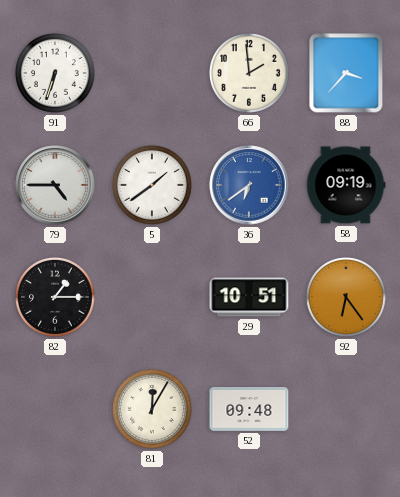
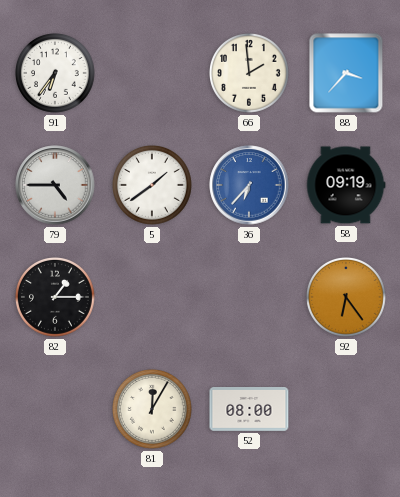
91: 6:33 -> 6:36
36: 6:39 -> 6:37
29: 10:51 -> none
52: 09:48 -> 08:00
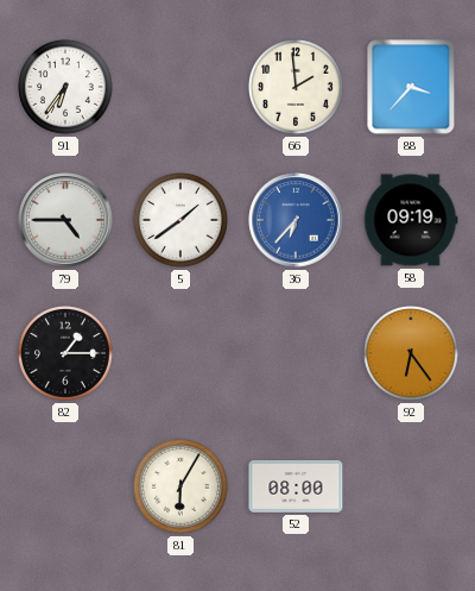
81: 12:05 -> 6:05
